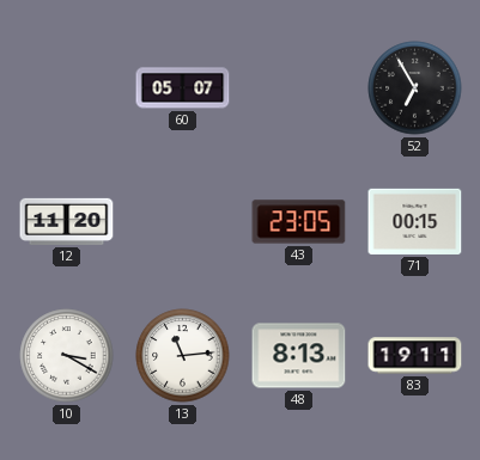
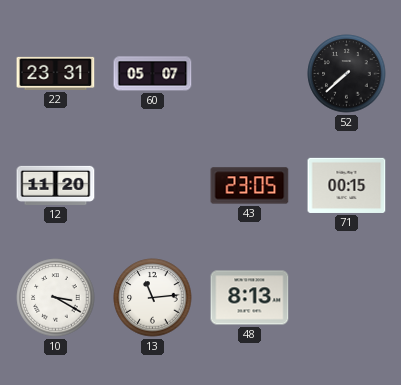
22: none -> 23:31
52: 6:55 -> 7:38
83: 19:11 -> none
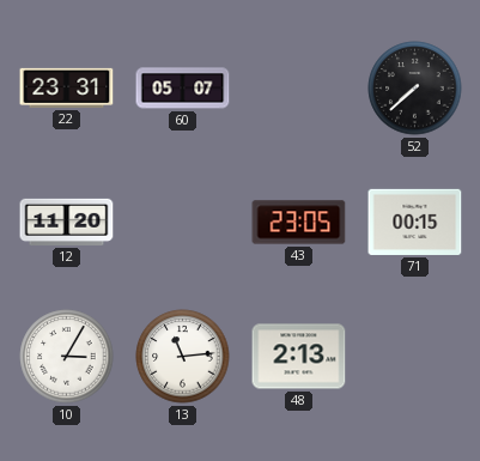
10: 3:20 -> 3:05
48: 8:13 -> 2:13
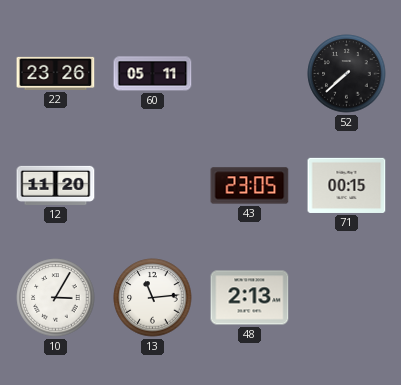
22: 23:31 -> 23:26
60: 05:07 -> 05:11
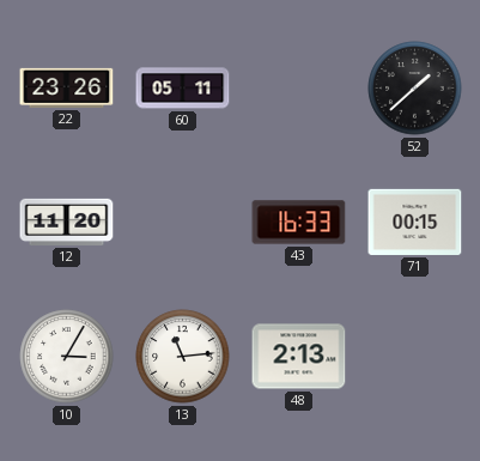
52: 7:38 -> 1:38
43: 23:05 -> 16:33
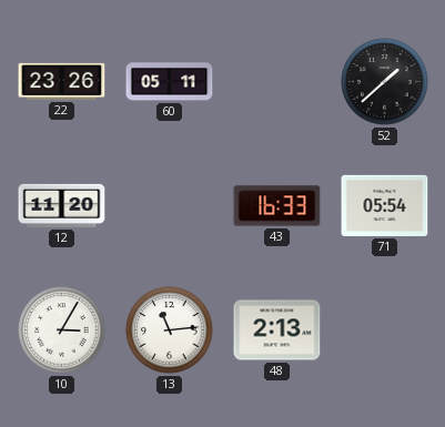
71: 00:15 -> 05:54
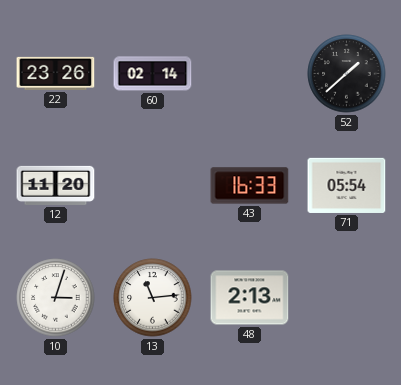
60: 05:11 -> 02:14
10: 3:05 -> 3:03
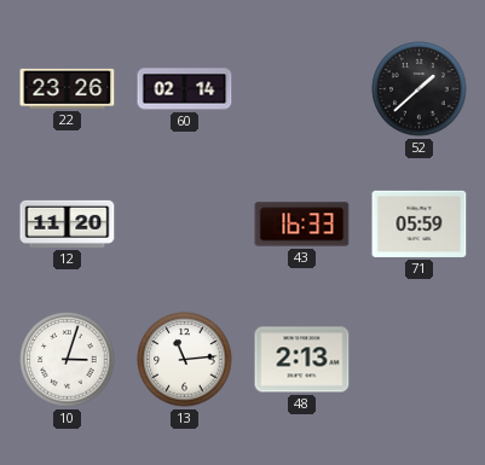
71: 05:54 -> 05:59
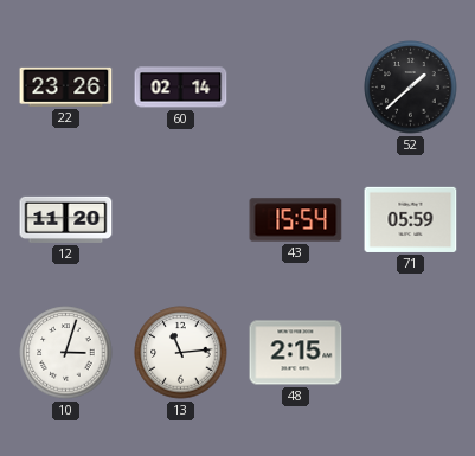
43: 16:33 -> 15:54
48: 2:13 -> 2:15
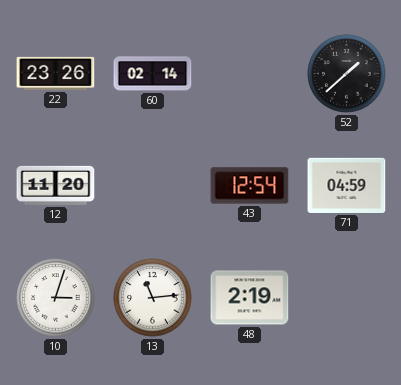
43: 15:54 -> 12:54
71: 05:59 -> 04:59
48: 2:15 -> 2:19
